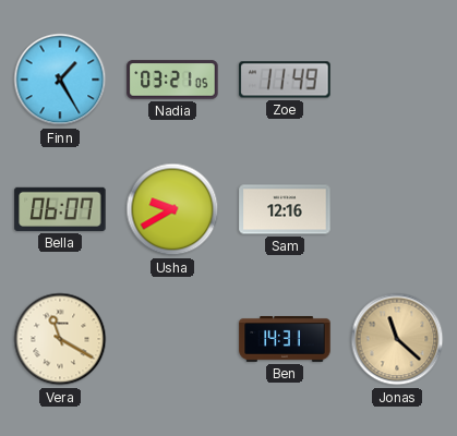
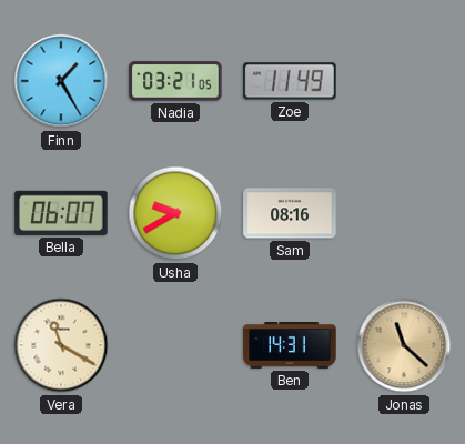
Sam: 12:16 -> 08:16
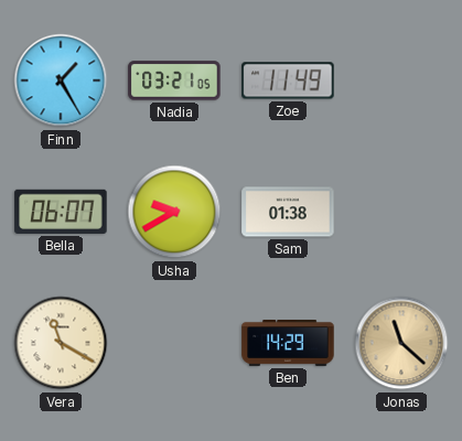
Sam: 08:16 -> 01:38
Ben: 14:31 -> 14:29
